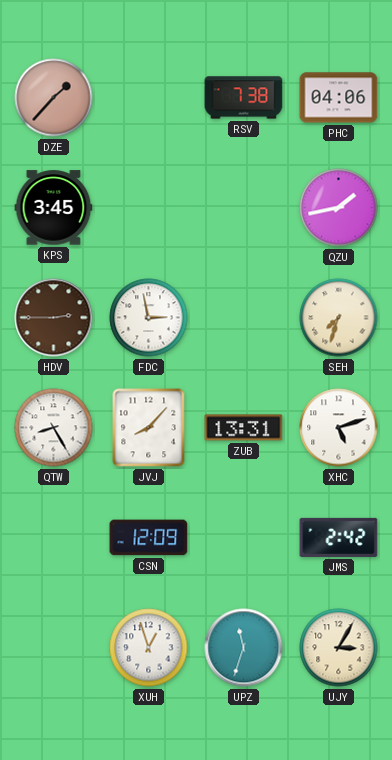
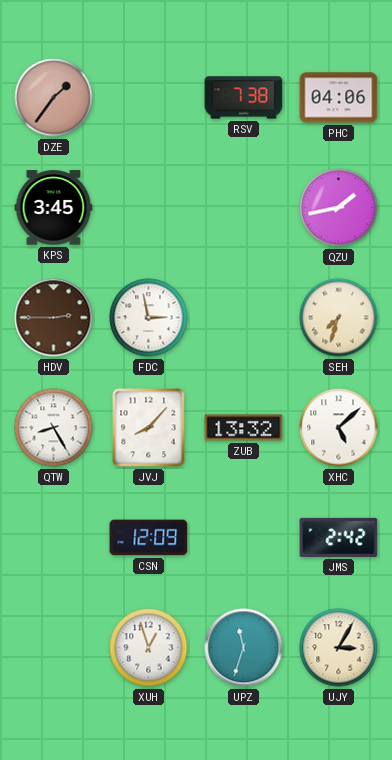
DZE: 1:37 -> 1:36
ZUB: 13:31 -> 13:32
XHC: 5:12 -> 5:08
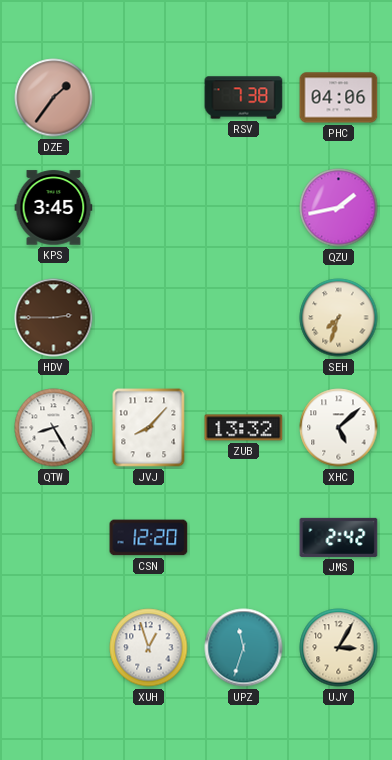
FDC: 2:58 -> none
CSN: 12:09 -> 12:20
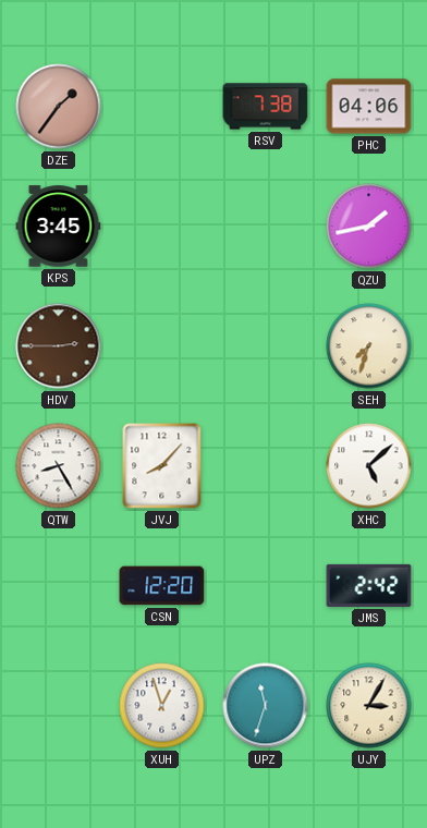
ZUB: 13:32 -> none
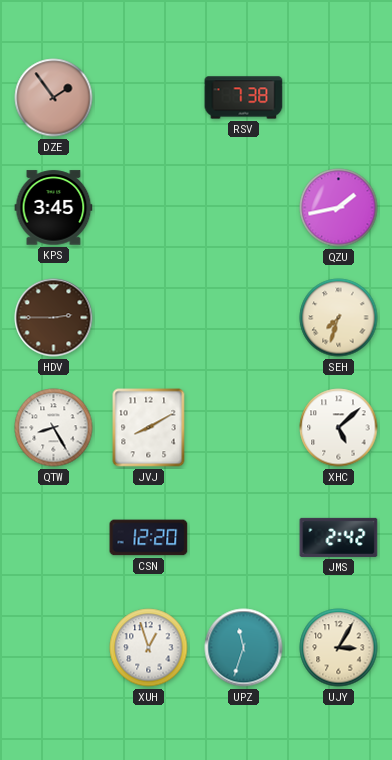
DZE: 1:36 -> 1:54
PHC: 04:06 -> none
JVJ: 8:07 -> 8:10
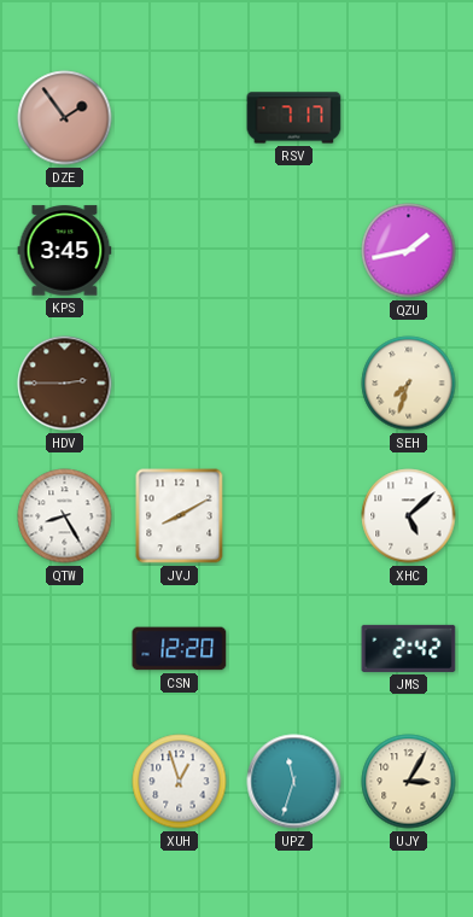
RSV: 7:38 -> 7:17
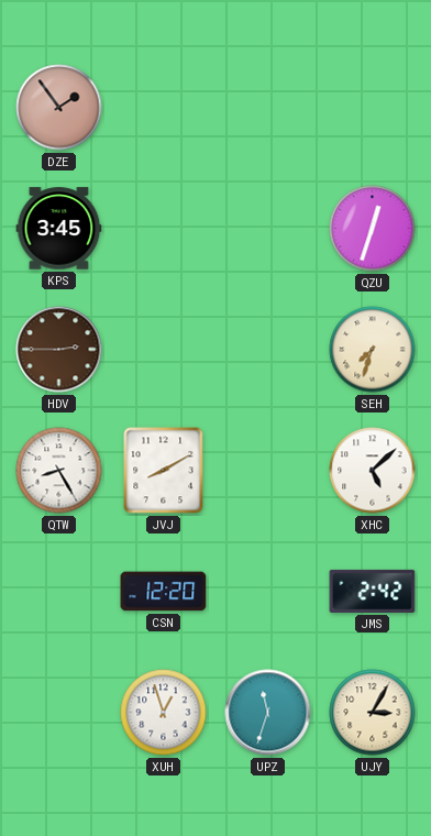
RSV: 7:17 -> none
QZU: 1:43 -> 12:33
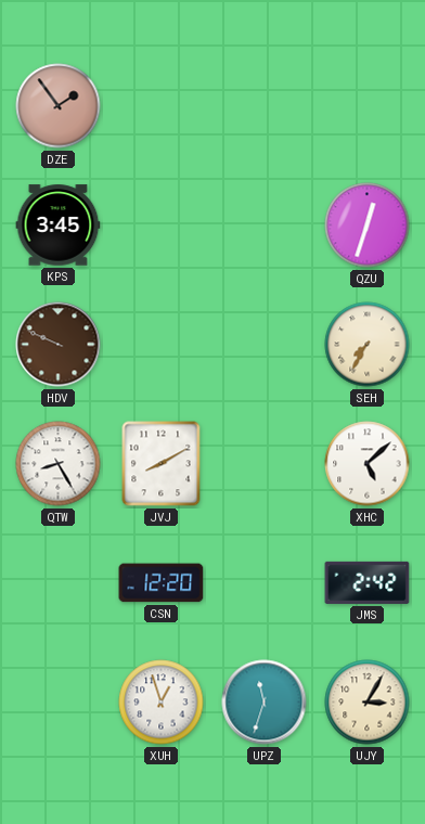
HDV: 2:45 -> 9:49
SEH: 7:33 -> 7:35
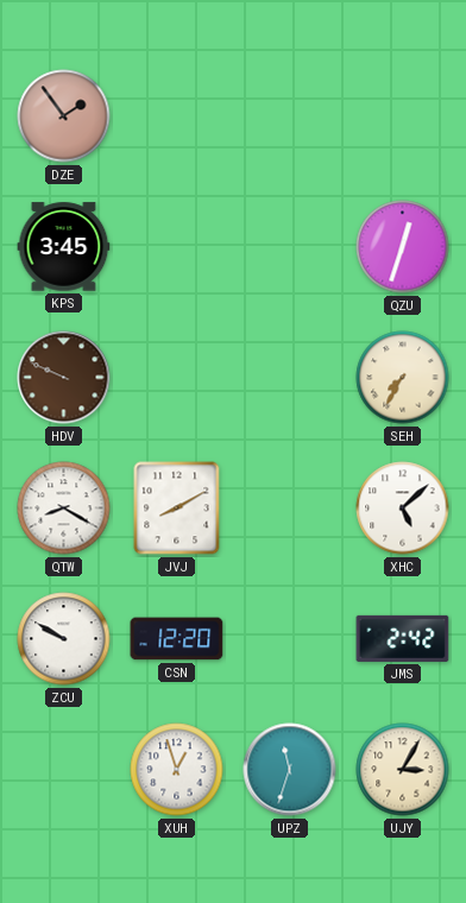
QTW: 8:25 -> 8:20
ZCU: none -> 9:50
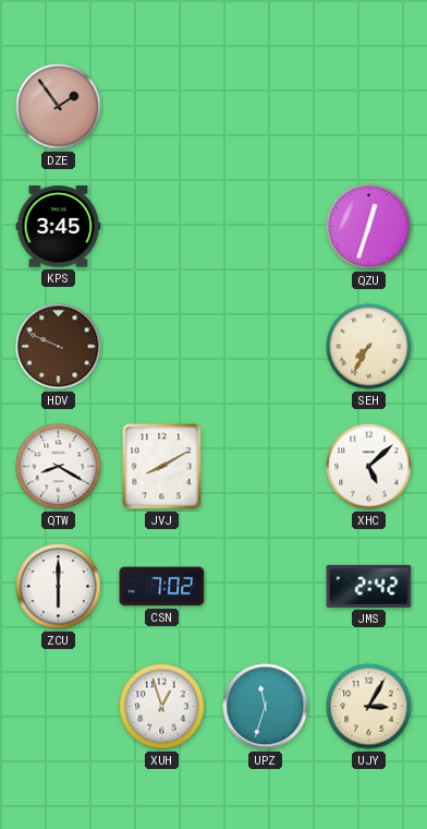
ZCU: 9:50 -> 6:00
CSN: 12:20 -> 7:02
